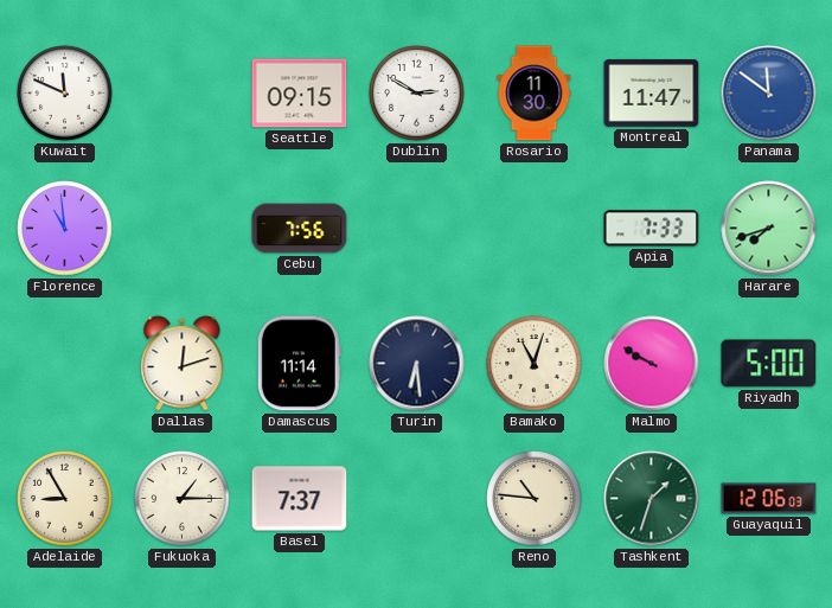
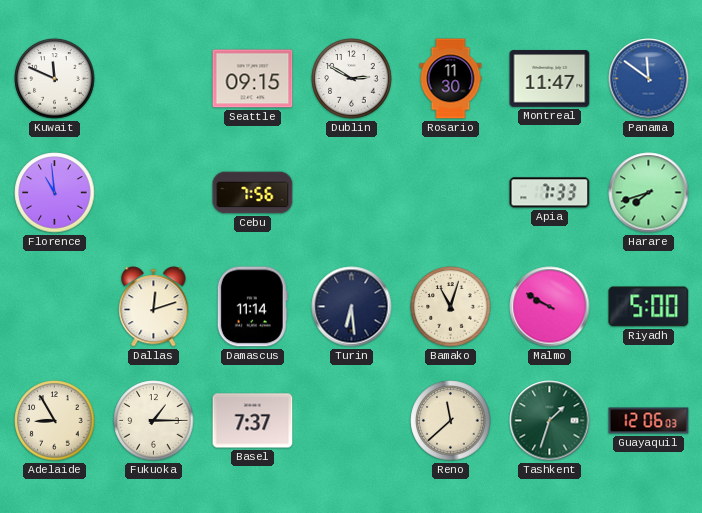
Reno: 10:46 -> 11:38
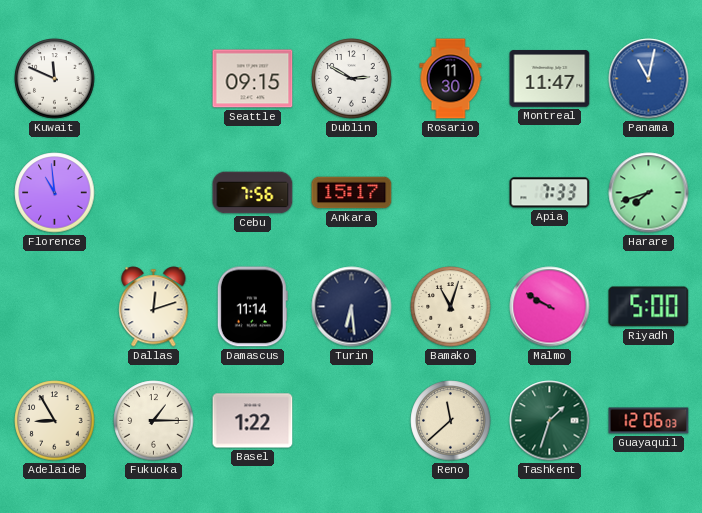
Panama: 11:51 -> 11:02
Ankara: none -> 15:17
Basel: 7:37 -> 1:22
